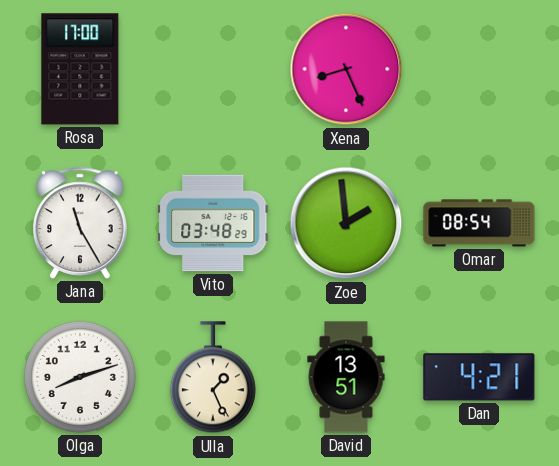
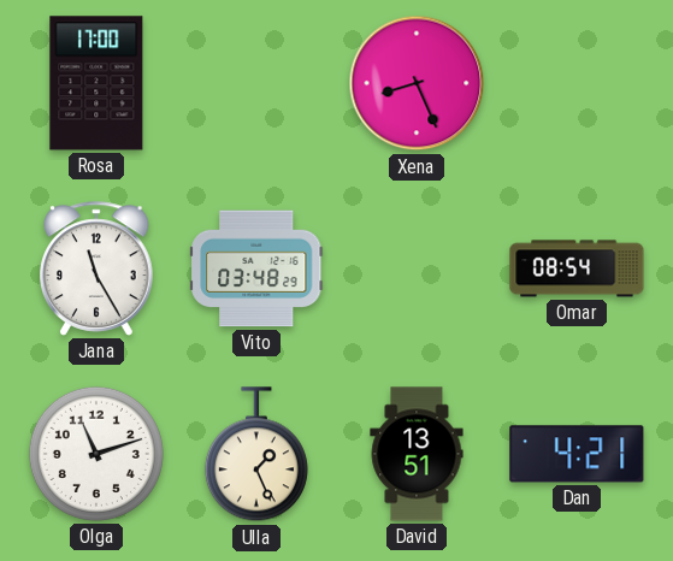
Zoe: 1:59 -> none
Olga: 8:12 -> 11:12
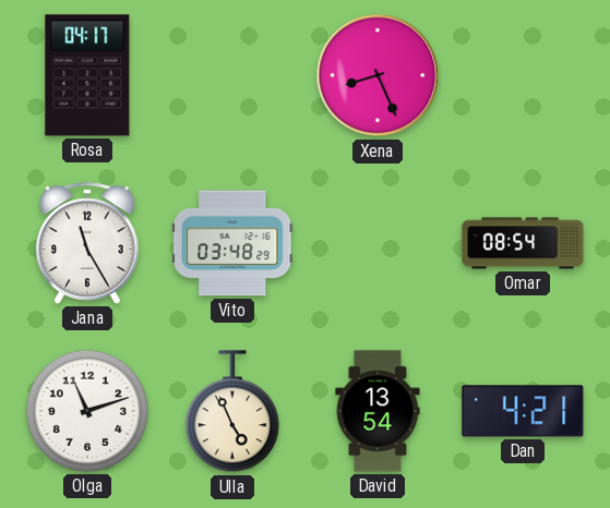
Rosa: 17:00 -> 04:17
Ulla: 1:26 -> 4:56
David: 13:51 -> 13:54
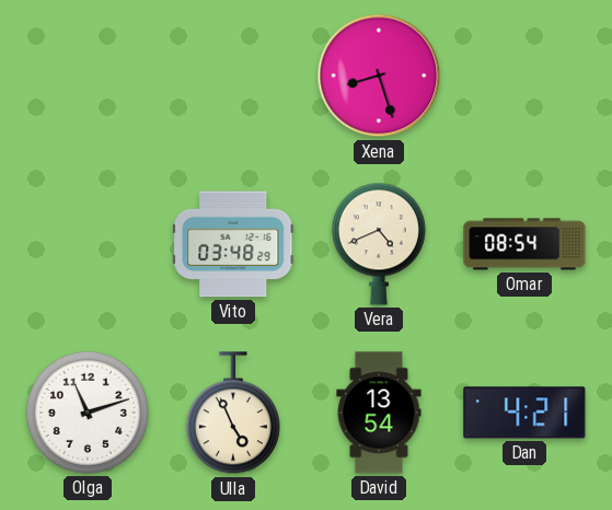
Rosa: 04:17 -> none
Xena: 8:26 -> 8:27
Jana: 11:25 -> none
Vera: none -> 4:41
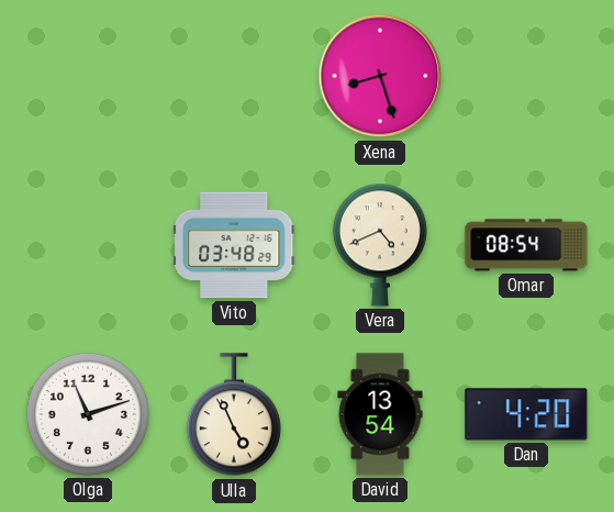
Dan: 4:21 -> 4:20
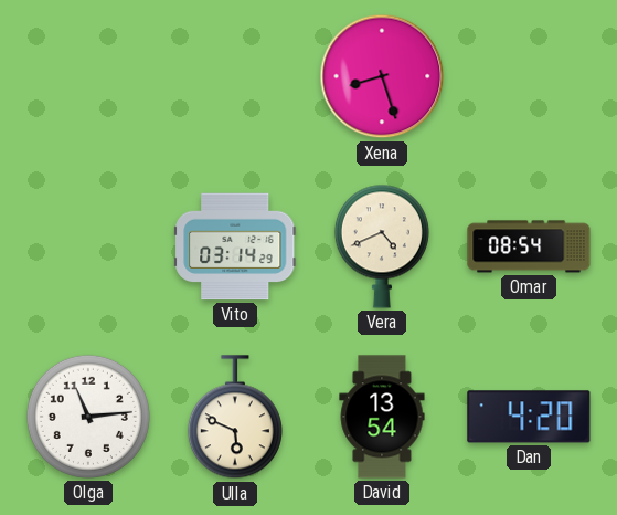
Vito: 03:48 -> 03:14
Olga: 11:12 -> 11:14
Ulla: 4:56 -> 5:49
